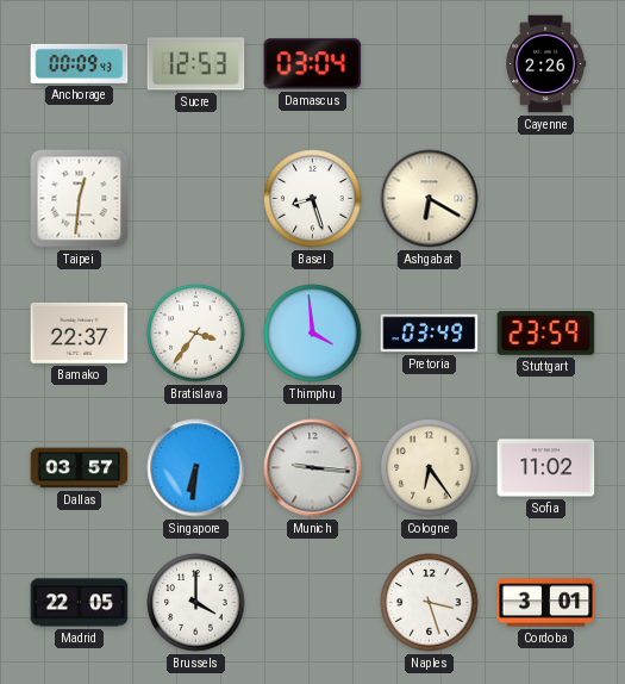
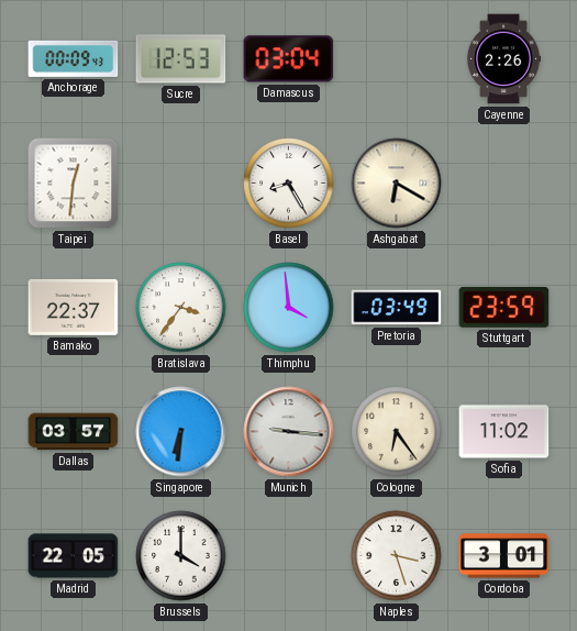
Basel: 8:27 -> 8:25
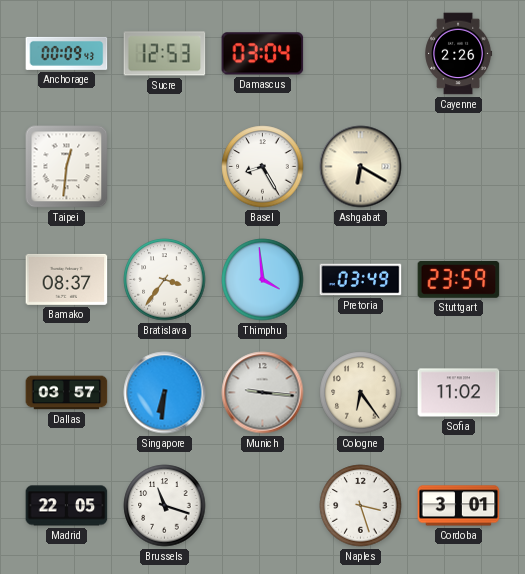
Bamako: 22:37 -> 08:37
Brussels: 4:00 -> 11:18
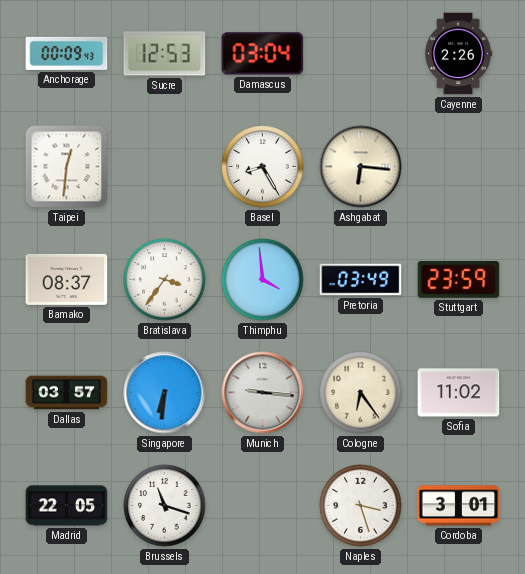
Ashgabat: 6:20 -> 6:16
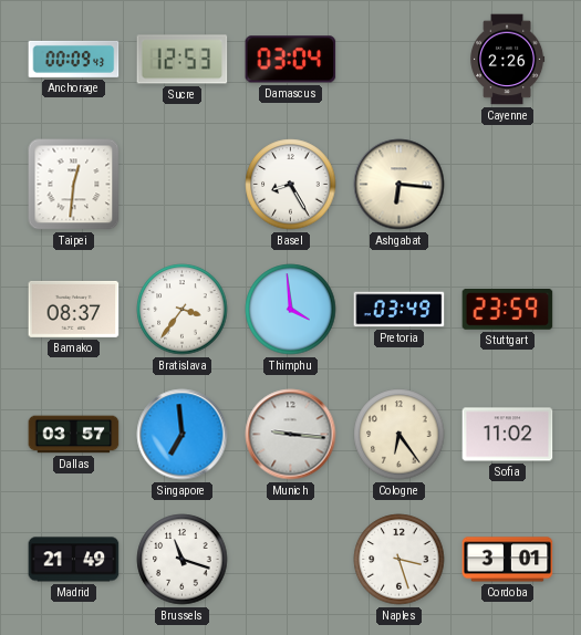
Singapore: 6:31 -> 6:59
Madrid: 22:05 -> 21:49
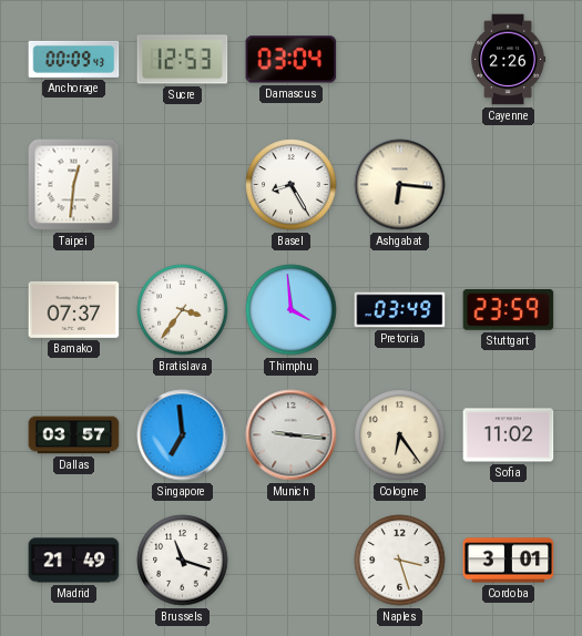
Bamako: 08:37 -> 07:37
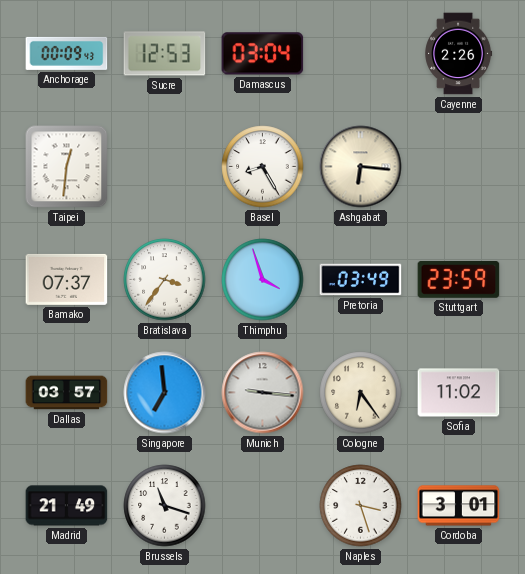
Thimphu: 3:59 -> 3:57
